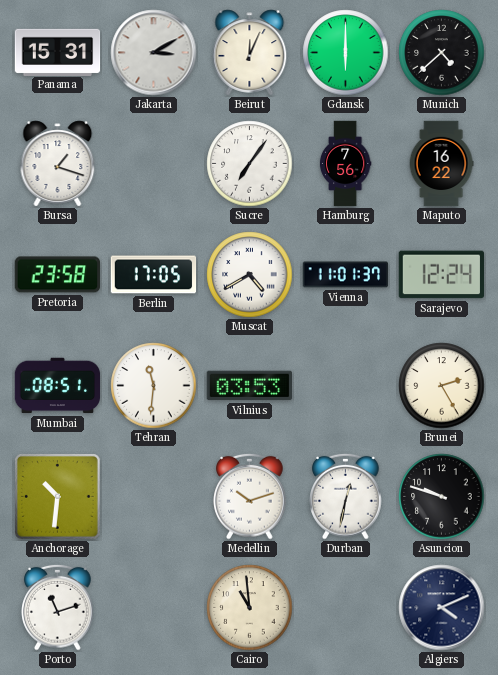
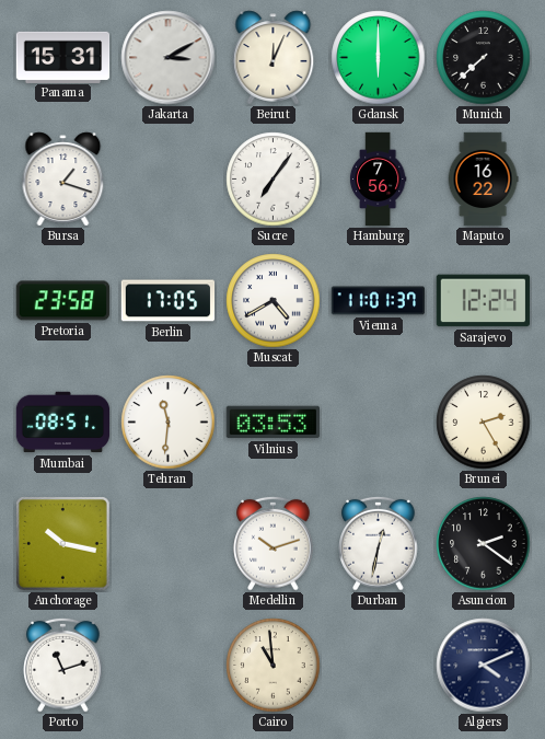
Munich: 4:38 -> 7:38
Anchorage: 10:31 -> 10:17
Asuncion: 9:48 -> 2:21
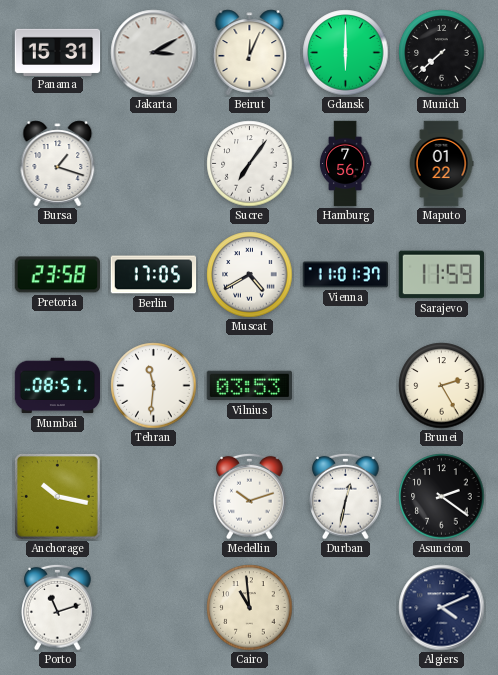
Maputo: 16:22 -> 01:22
Sarajevo: 12:24 -> 11:59
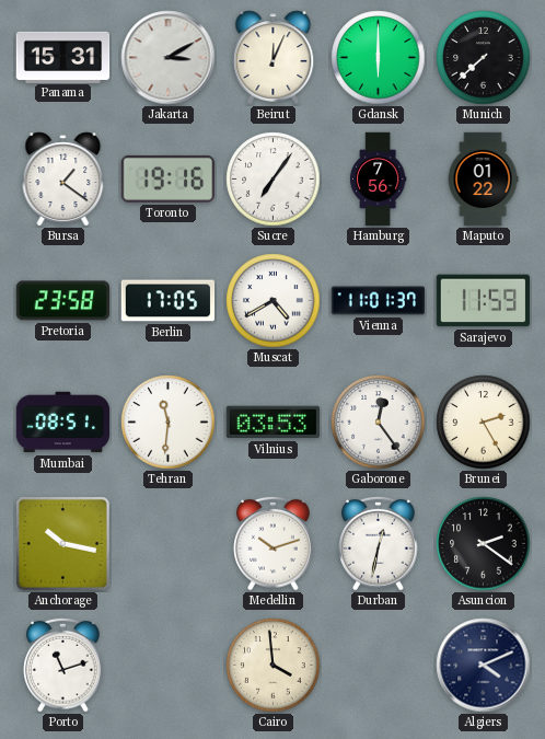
Bursa: 1:18 -> 1:21
Toronto: none -> 19:16
Gaborone: none -> 12:24
Cairo: 10:59 -> 3:59
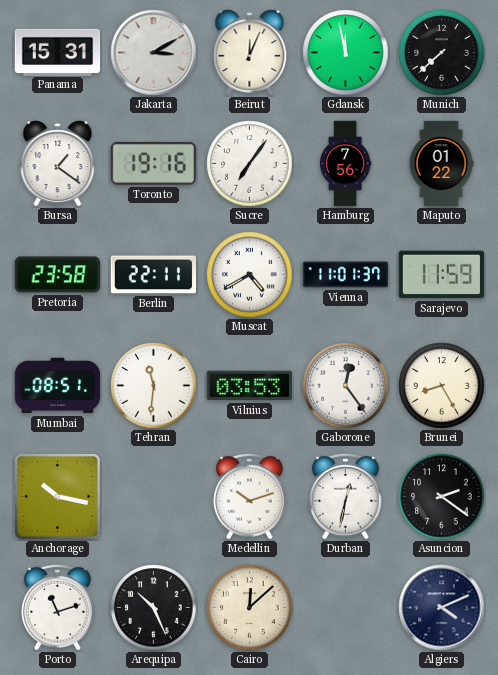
Gdansk: 6:00 -> 11:58
Berlin: 17:05 -> 22:11
Brunei: 2:25 -> 8:25
Arequipa: none -> 10:26
Cairo: 3:59 -> 12:08
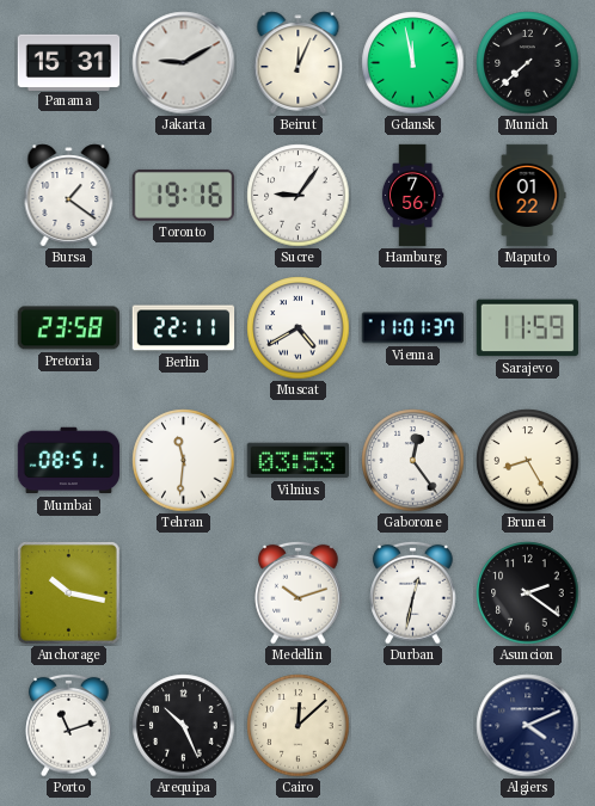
Jakarta: 3:10 -> 9:10
Sucre: 7:06 -> 9:06
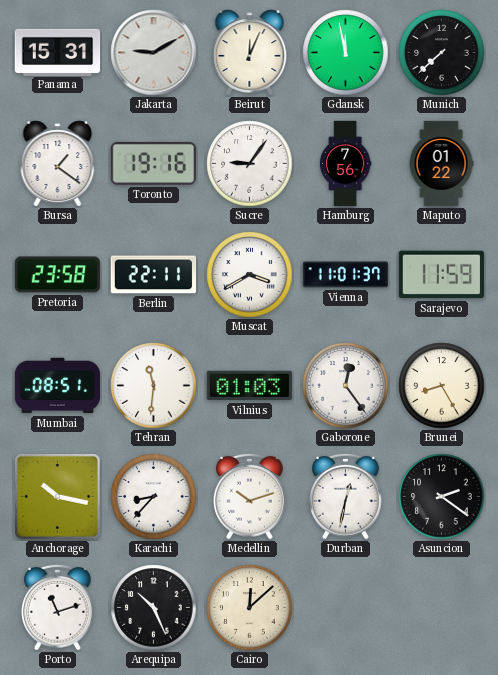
Muscat: 4:40 -> 3:40
Vilnius: 03:53 -> 01:03
Karachi: none -> 8:37
Algiers: 4:11 -> none
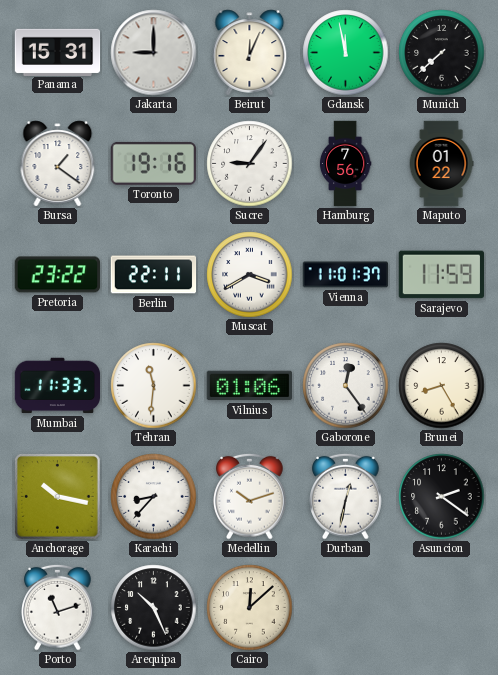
Jakarta: 9:10 -> 9:00
Pretoria: 23:58 -> 23:22
Mumbai: 08:51 -> 11:33
Vilnius: 01:03 -> 01:06
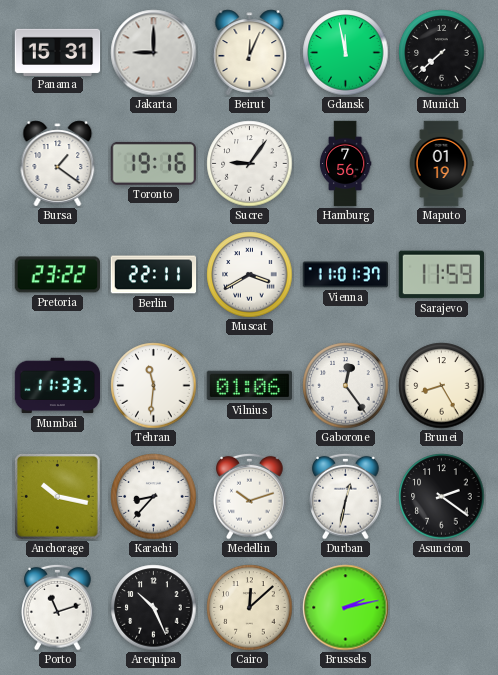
Maputo: 01:22 -> 01:19
Brussels: none -> 2:13
